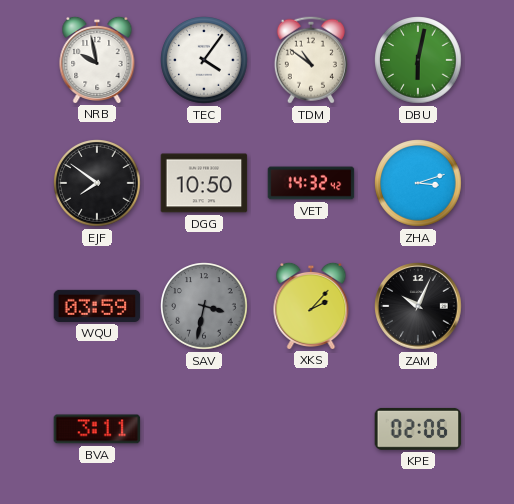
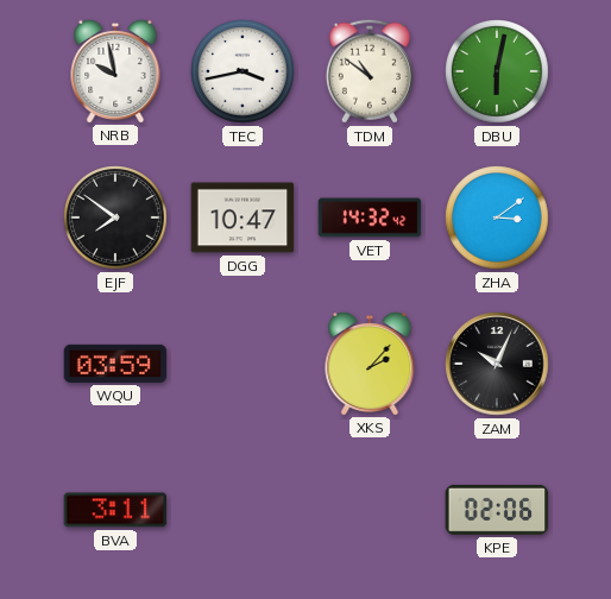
TEC: 4:06 -> 3:43
DGG: 10:50 -> 10:47
ZHA: 3:12 -> 3:09
SAV: 3:32 -> none
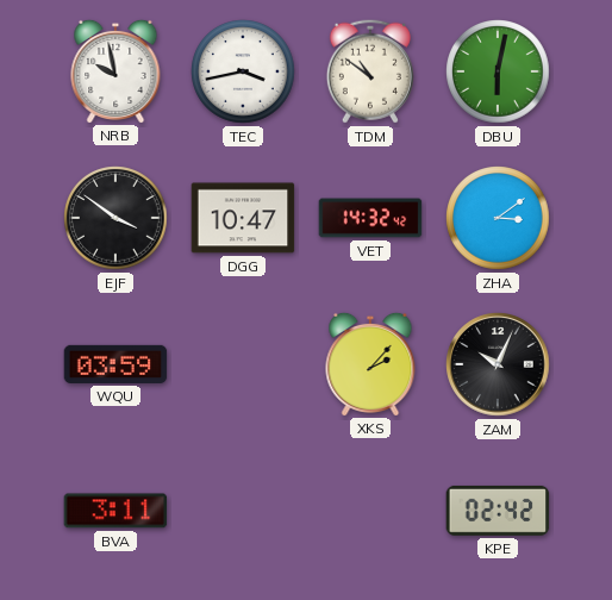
EJF: 7:51 -> 3:51
KPE: 02:06 -> 02:42
